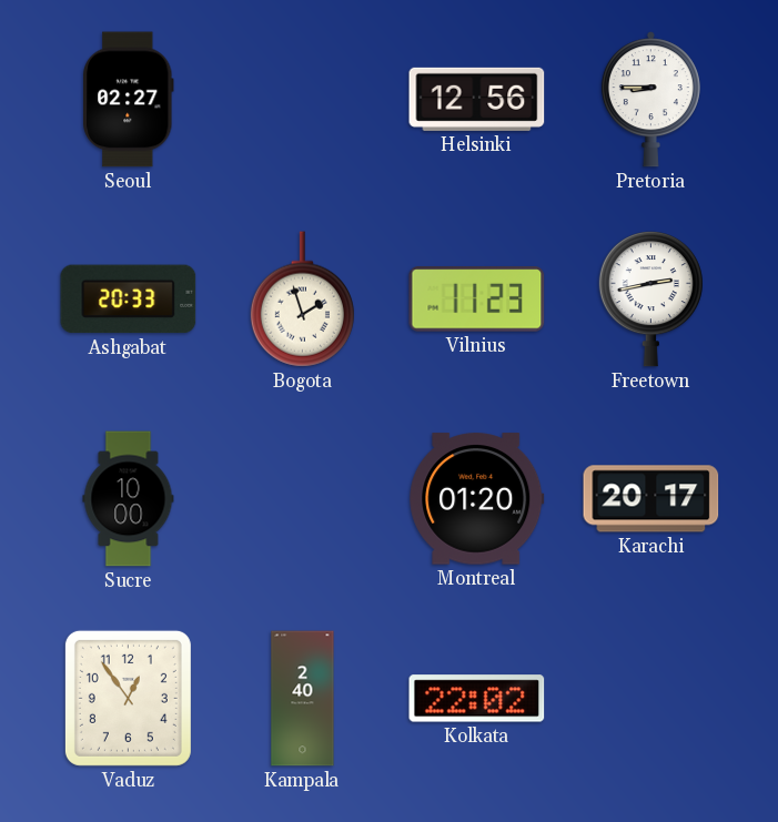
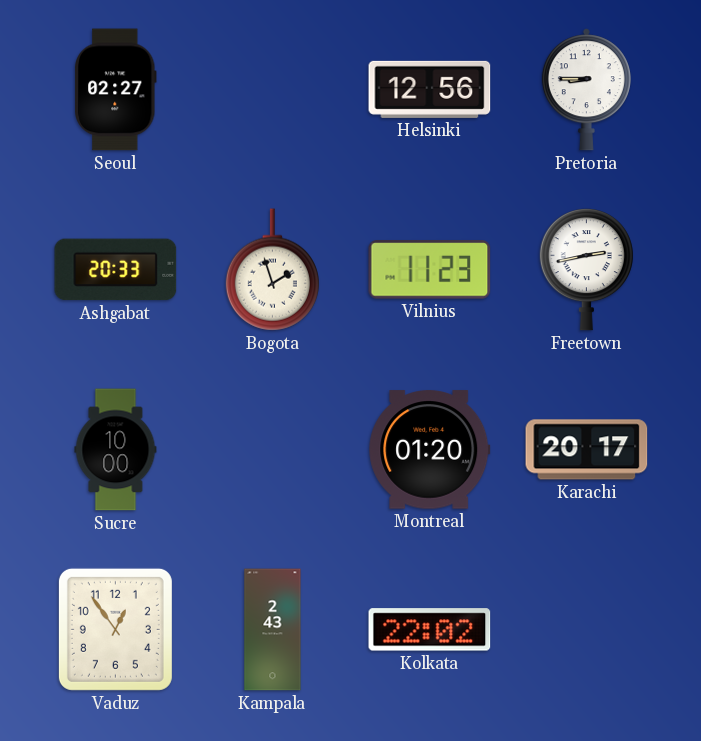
Kampala: 2:40 -> 2:43
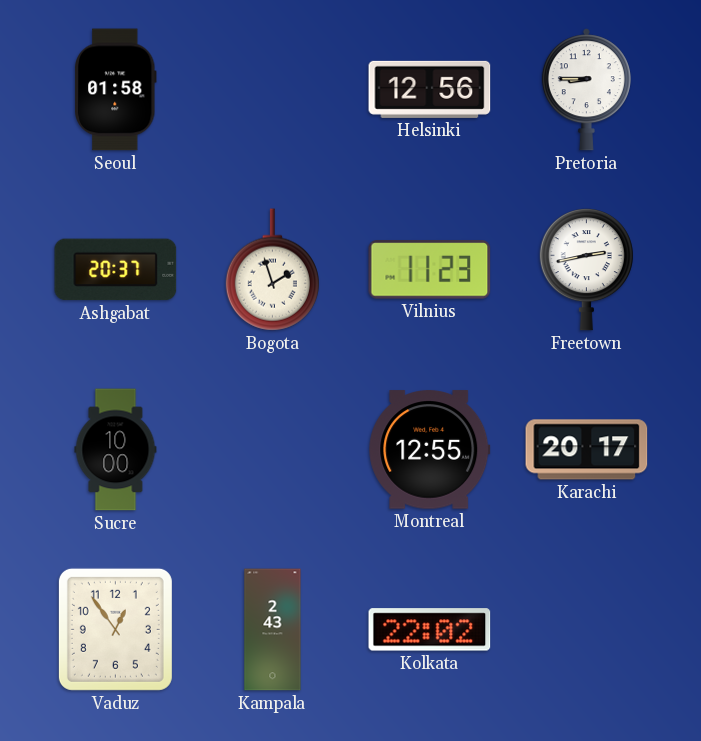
Seoul: 02:27 -> 01:58
Ashgabat: 20:33 -> 20:37
Montreal: 01:20 -> 12:55
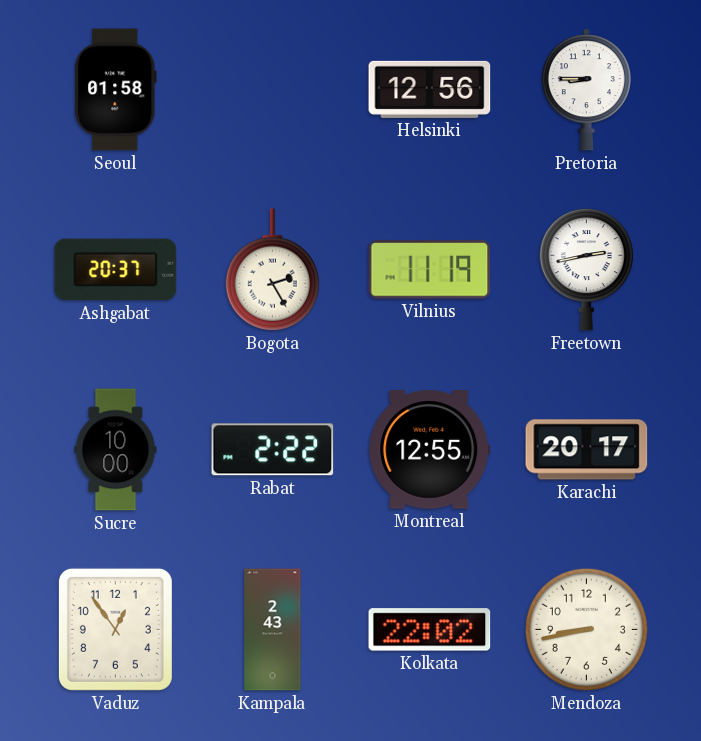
Bogota: 1:57 -> 2:25
Vilnius: 11:23 -> 11:19
Rabat: none -> 2:22
Mendoza: none -> 8:43
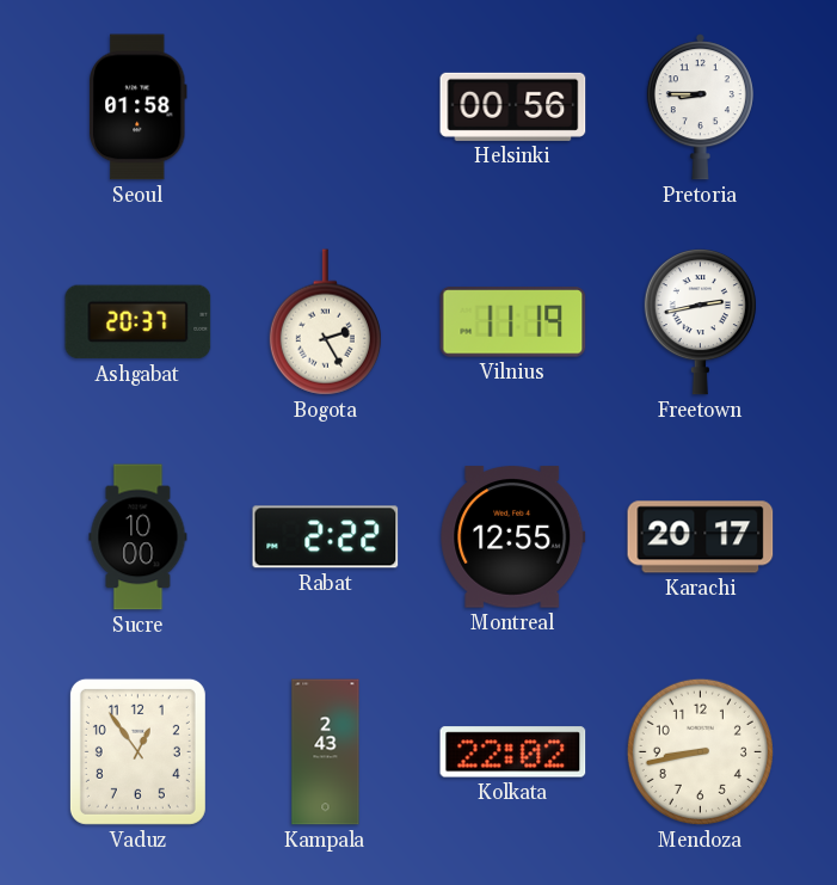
Helsinki: 12:56 -> 00:56
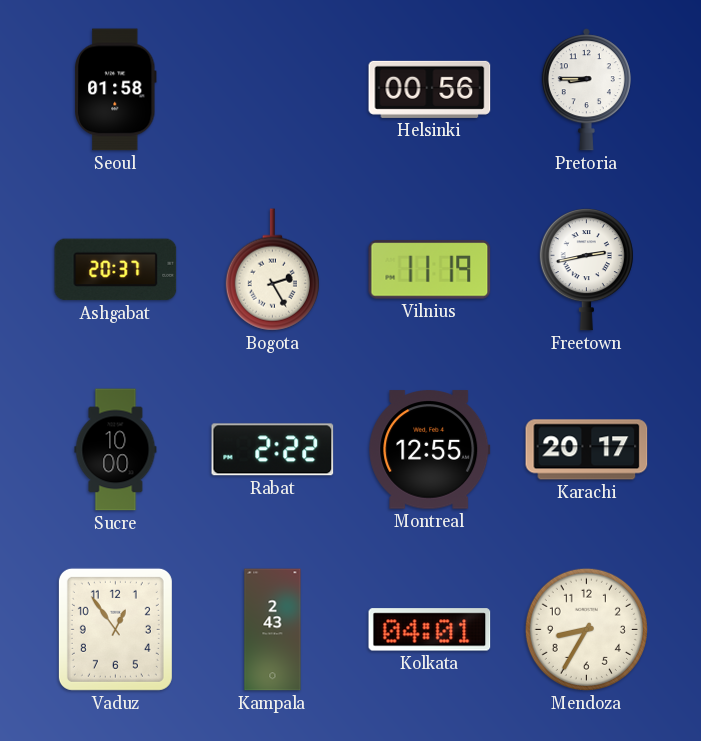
Kolkata: 22:02 -> 04:01
Mendoza: 8:43 -> 8:35
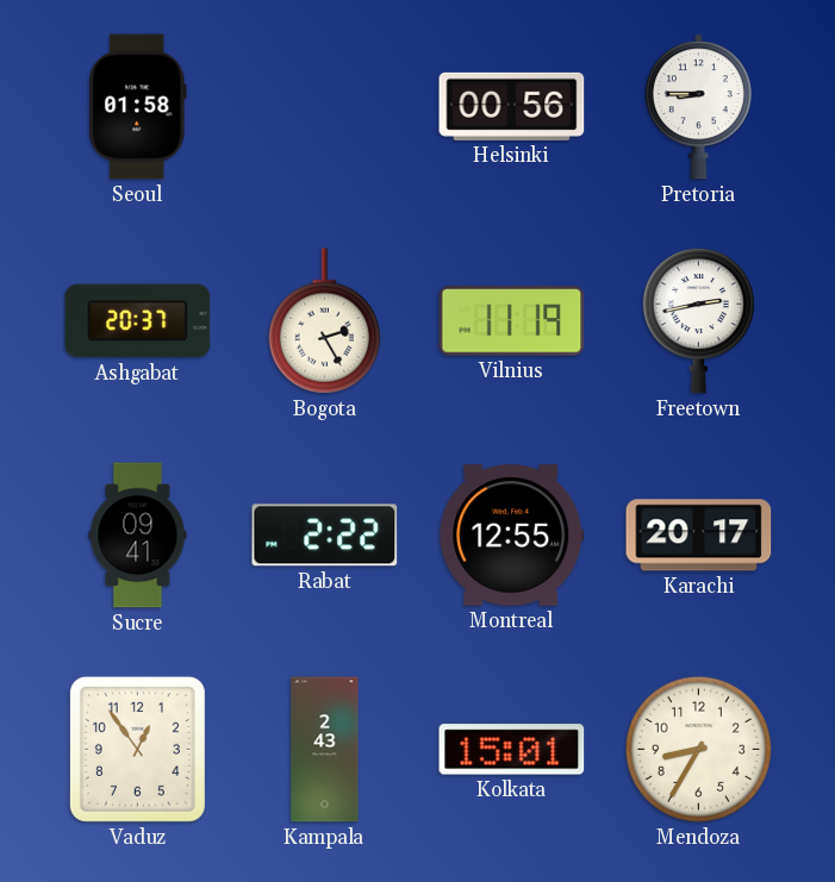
Sucre: 10:00 -> 09:41
Kolkata: 04:01 -> 15:01
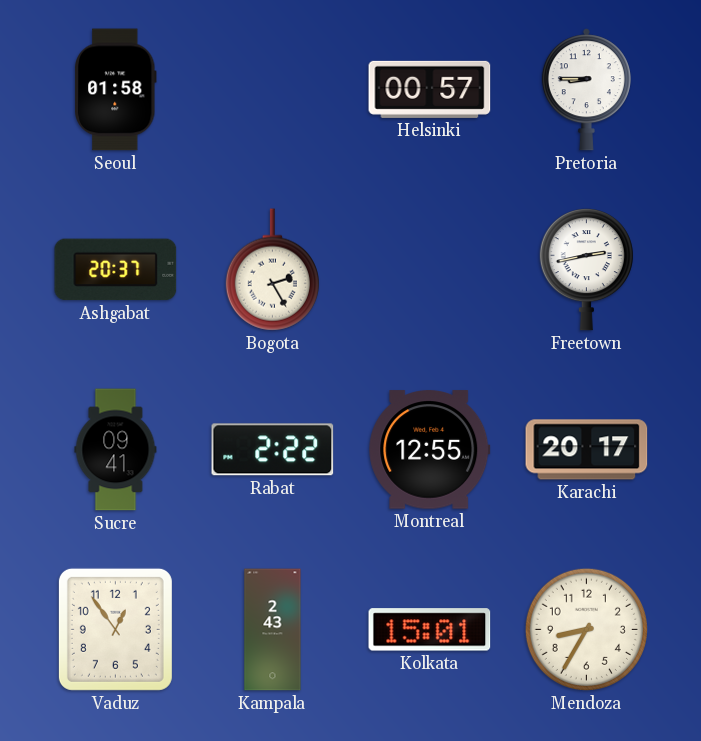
Helsinki: 00:56 -> 00:57
Vilnius: 11:19 -> none
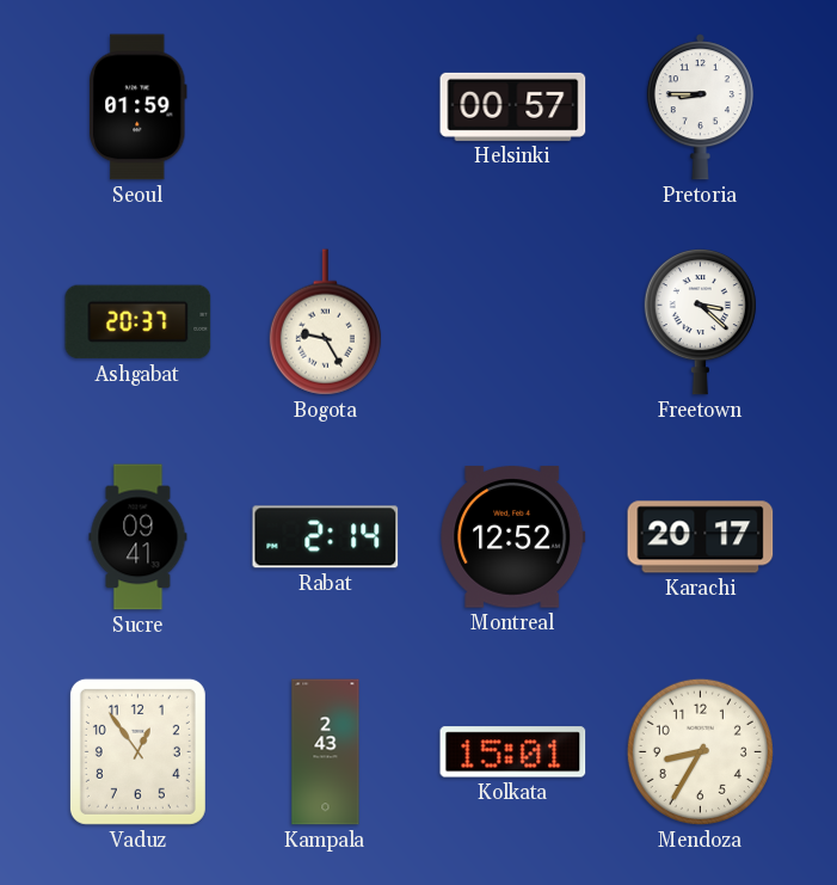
Seoul: 01:58 -> 01:59
Bogota: 2:25 -> 9:25
Freetown: 2:43 -> 3:22
Rabat: 2:22 -> 2:14
Montreal: 12:55 -> 12:52
